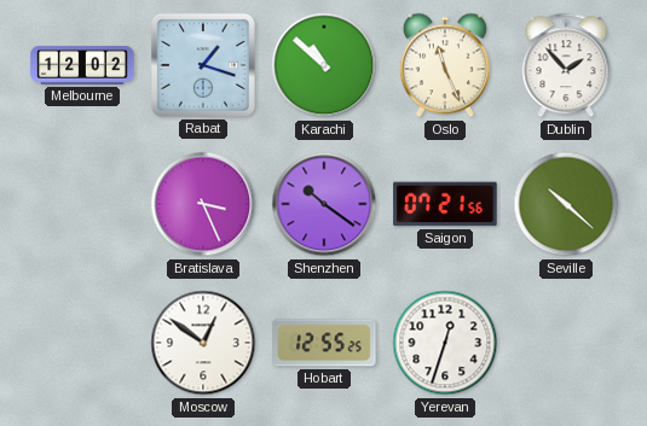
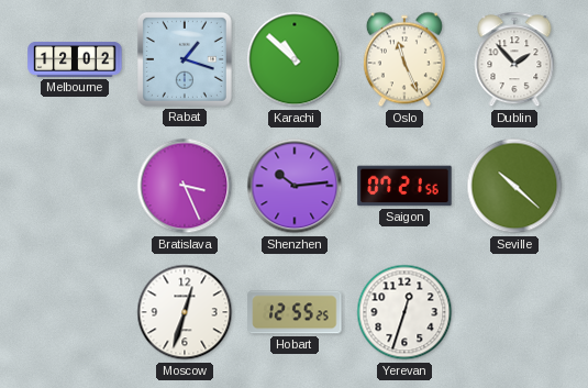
Shenzhen: 10:21 -> 10:14
Moscow: 12:51 -> 12:33
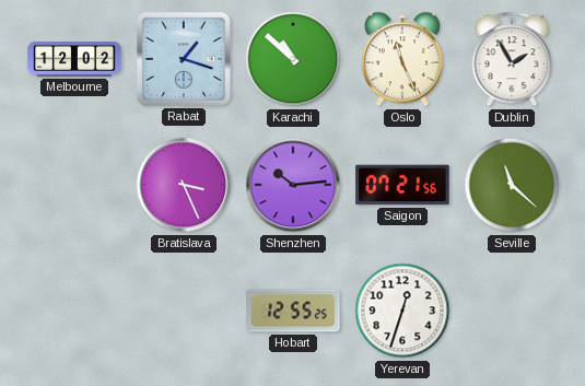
Dublin: 1:53 -> 1:55
Seville: 10:22 -> 11:22
Moscow: 12:33 -> none
